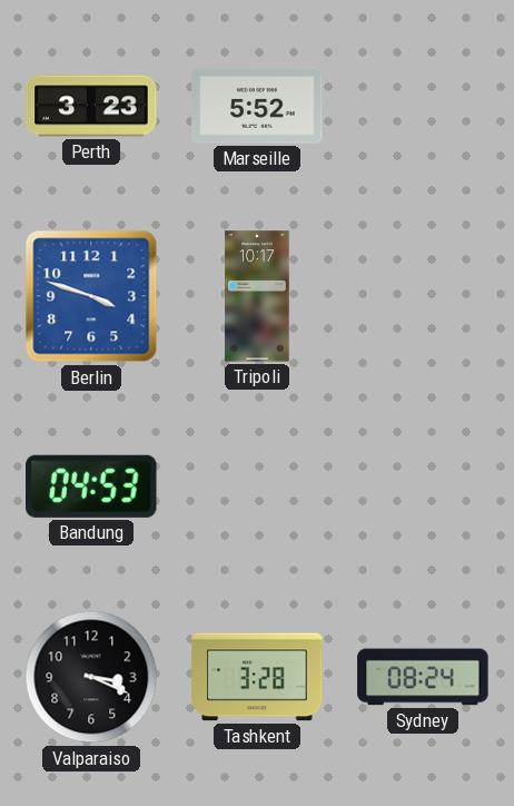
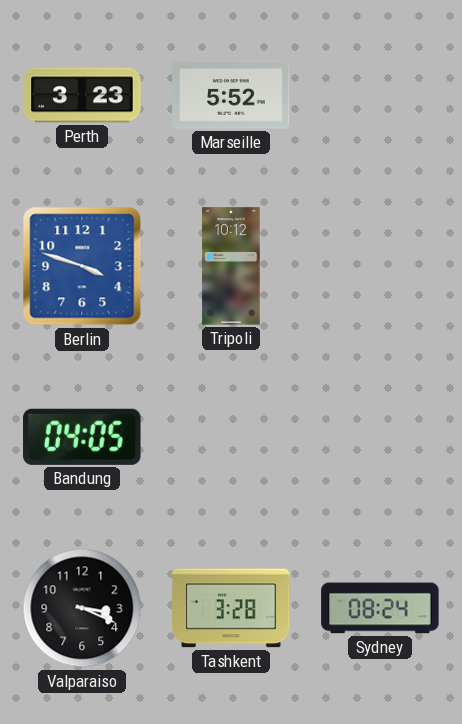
Tripoli: 10:17 -> 10:12
Bandung: 04:53 -> 04:05
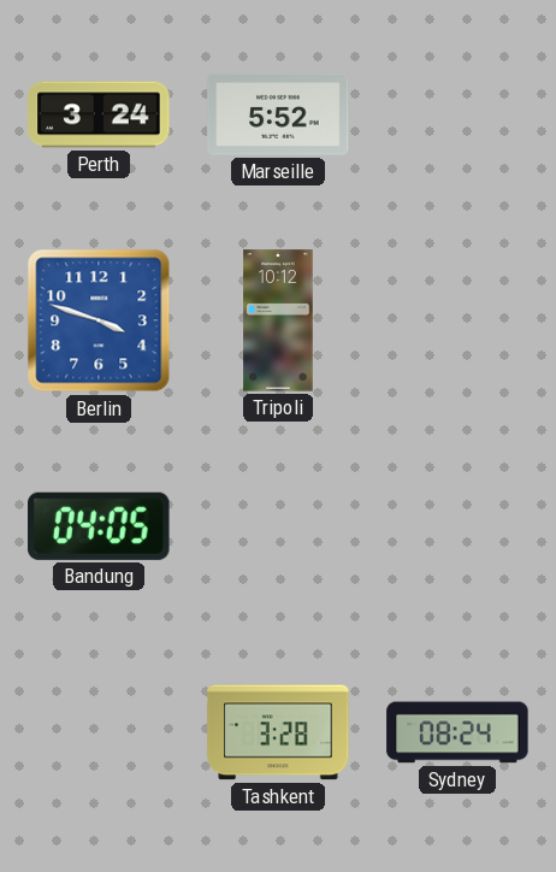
Perth: 3:23 -> 3:24
Valparaiso: 3:19 -> none
